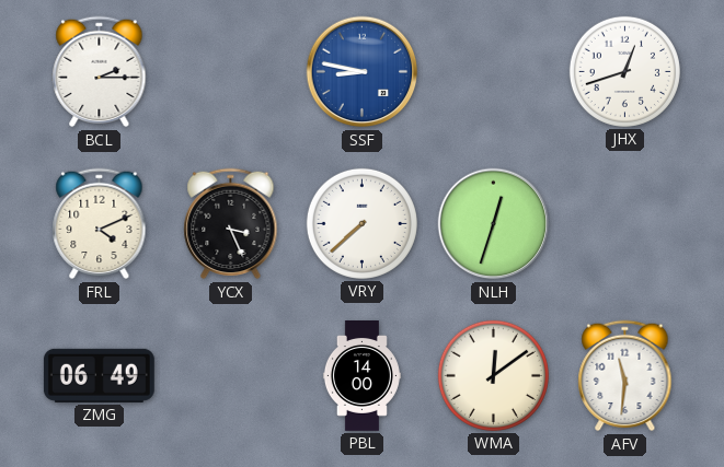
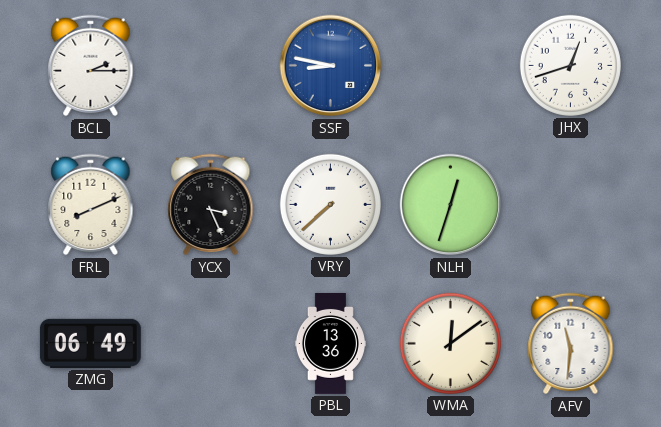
FRL: 4:11 -> 8:11
PBL: 14:00 -> 13:36
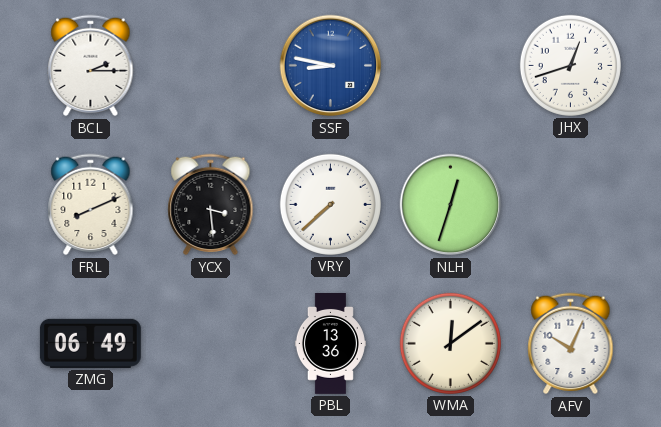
YCX: 3:26 -> 3:29
AFV: 11:31 -> 10:04
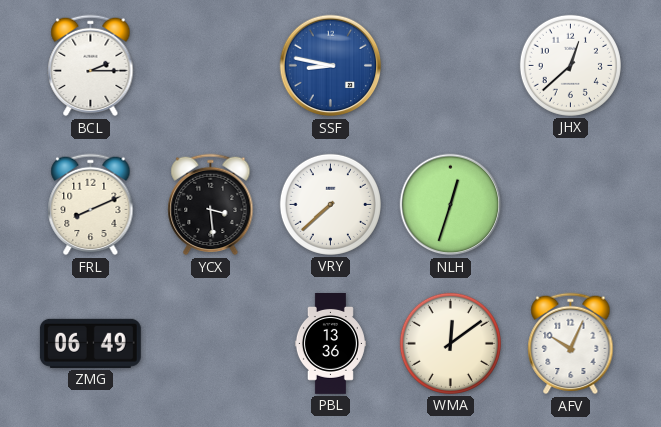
JHX: 12:42 -> 12:38
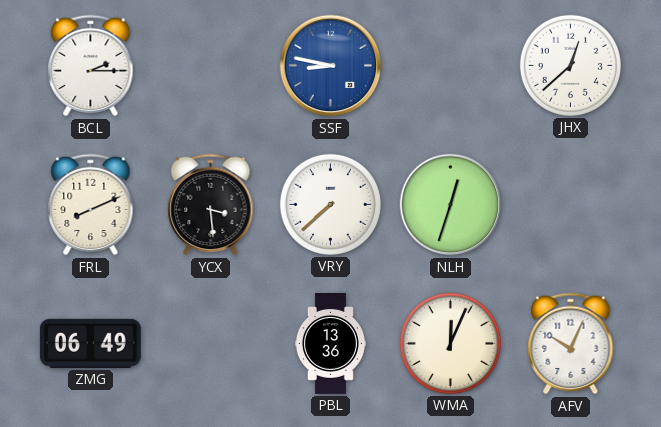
WMA: 12:09 -> 12:04
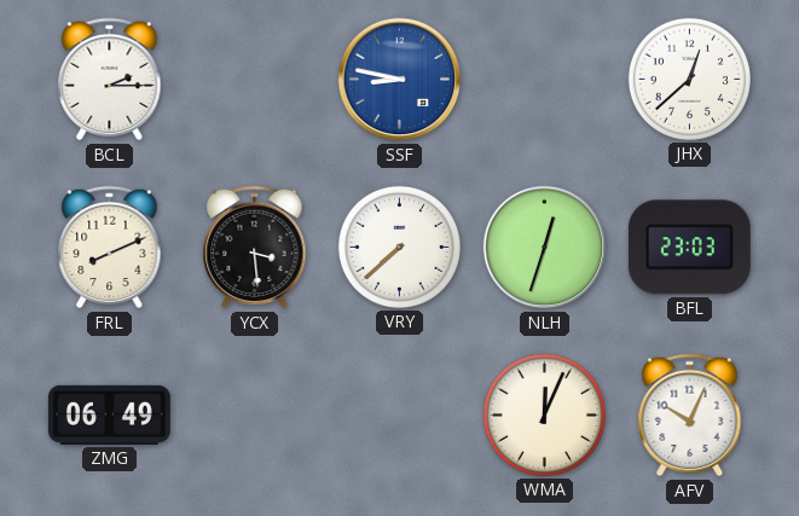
BFL: none -> 23:03
PBL: 13:36 -> none
